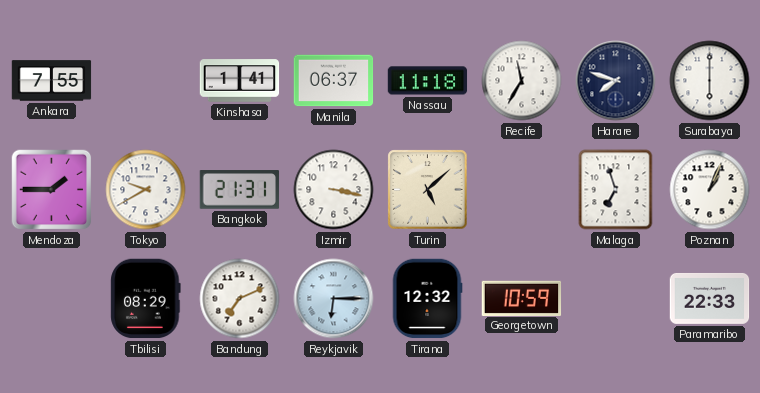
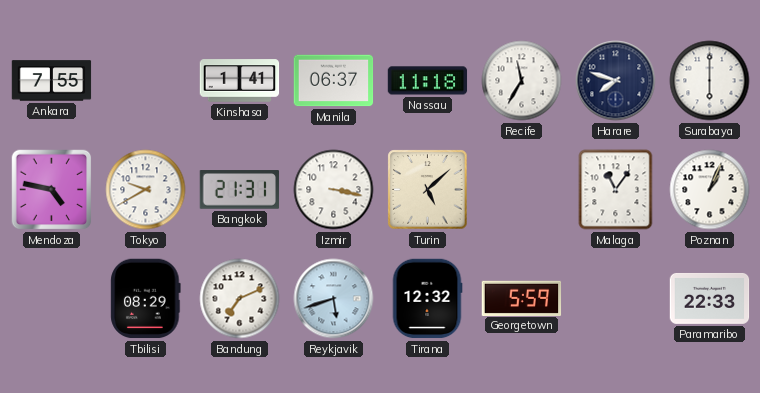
Mendoza: 1:45 -> 4:47
Malaga: 6:57 -> 11:06
Reykjavik: 6:15 -> 5:42
Georgetown: 10:59 -> 5:59
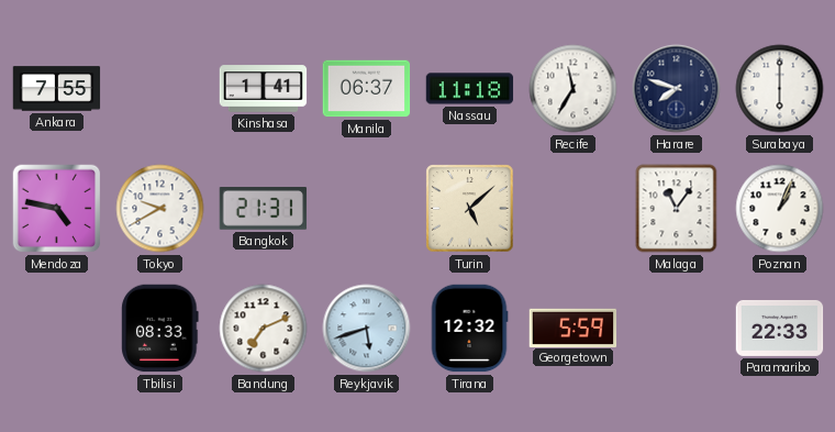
Izmir: 3:17 -> none
Tbilisi: 08:29 -> 08:33
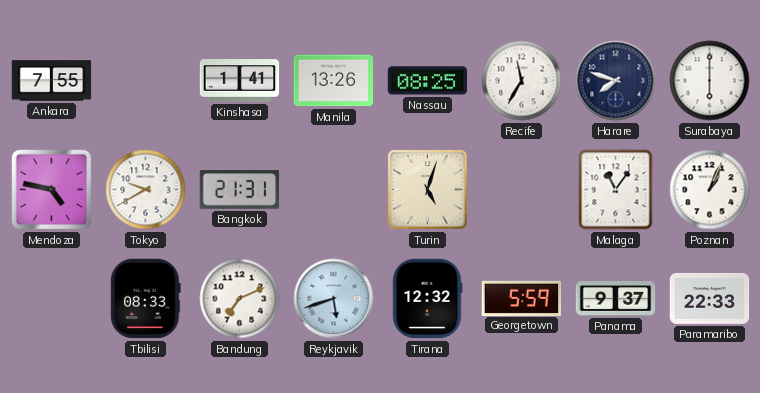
Manila: 06:37 -> 13:26
Nassau: 11:18 -> 08:25
Turin: 5:08 -> 5:03
Panama: none -> 9:37
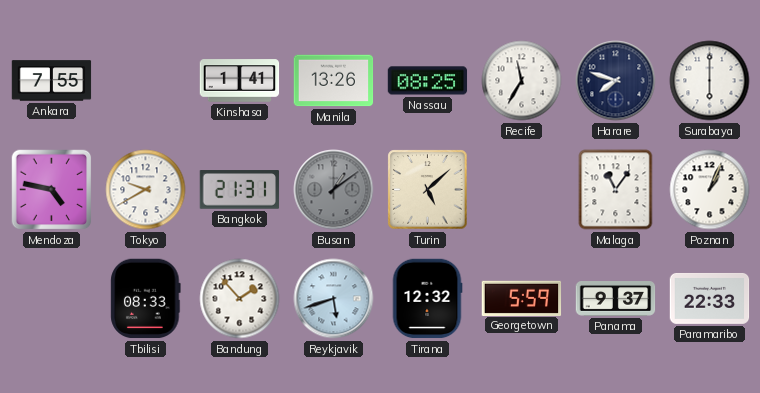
Busan: none -> 1:09
Turin: 5:03 -> 5:08
Bandung: 7:11 -> 1:53
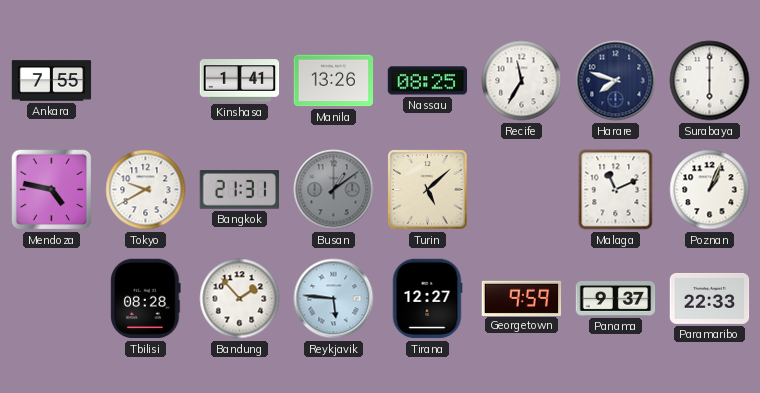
Malaga: 11:06 -> 11:11
Tbilisi: 08:33 -> 08:28
Reykjavik: 5:42 -> 5:46
Tirana: 12:32 -> 12:27
Georgetown: 5:59 -> 9:59
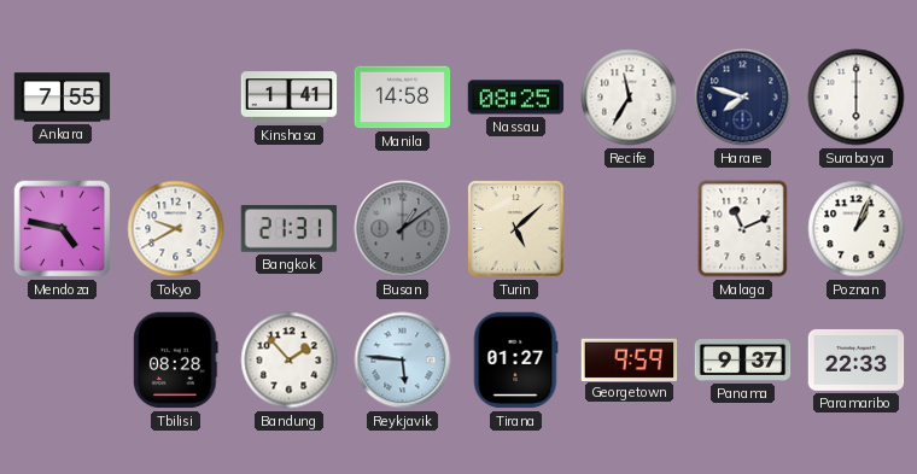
Manila: 13:26 -> 14:58
Tirana: 12:27 -> 01:27
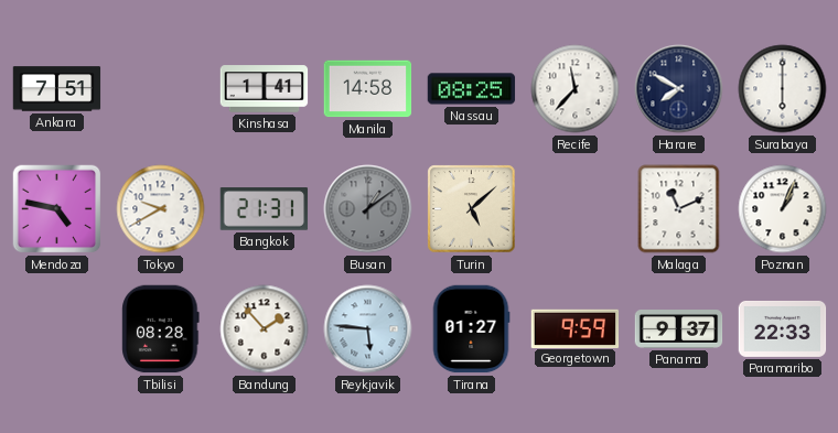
Ankara: 7:55 -> 7:51
Recife: 11:35 -> 11:37
Harare: 7:48 -> 7:50
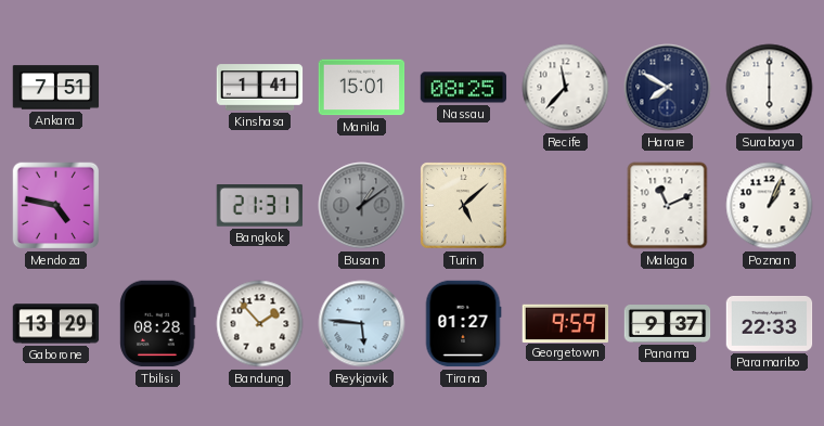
Manila: 14:58 -> 15:01
Tokyo: 9:40 -> none
Gaborone: none -> 13:29
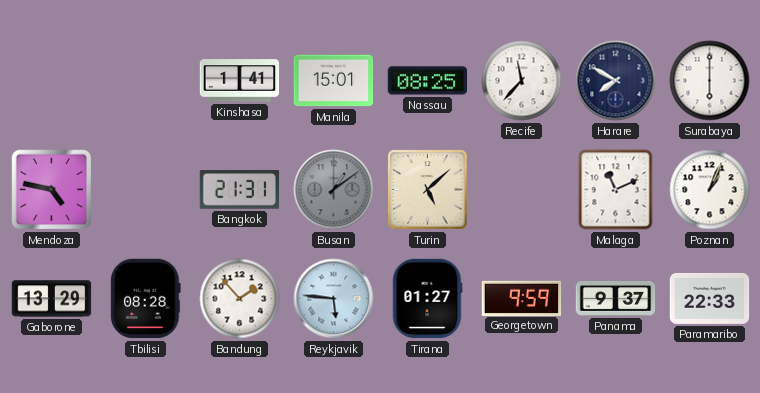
Ankara: 7:51 -> none
